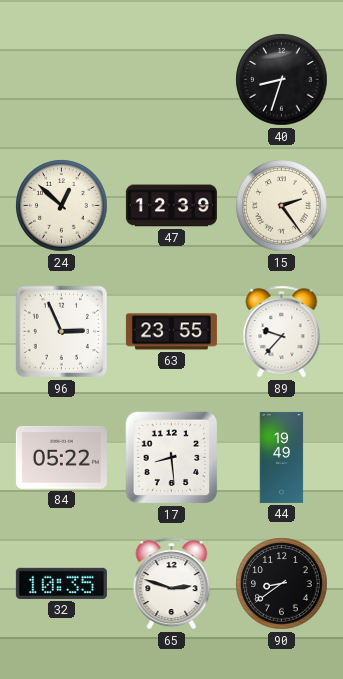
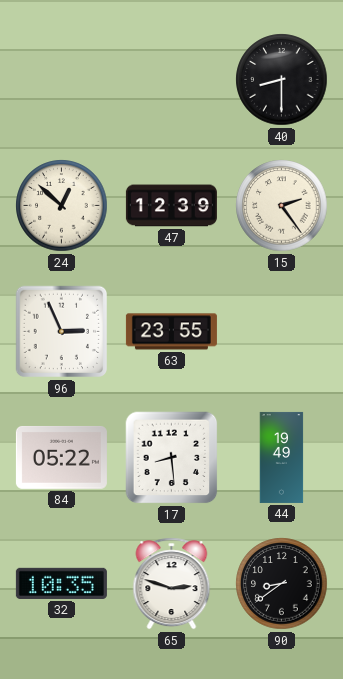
40: 8:33 -> 8:30
89: 9:37 -> none
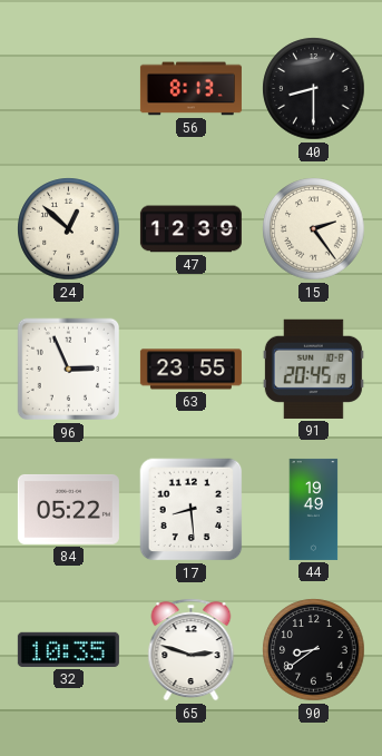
56: none -> 8:13
91: none -> 20:45
